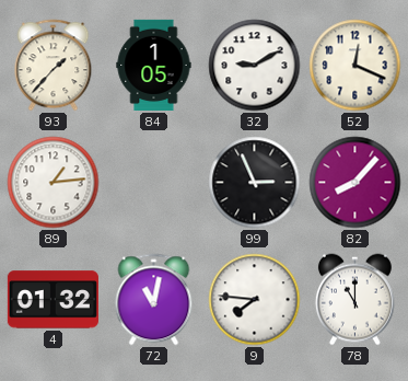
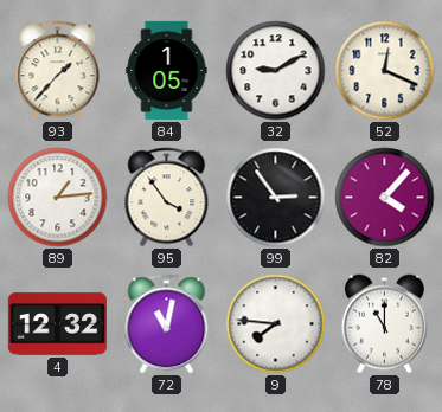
95: none -> 3:54
99: 2:56 -> 2:54
82: 8:07 -> 4:07
4: 01:32 -> 12:32
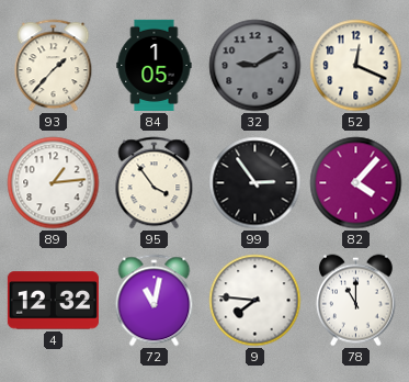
32 dial: white -> grey
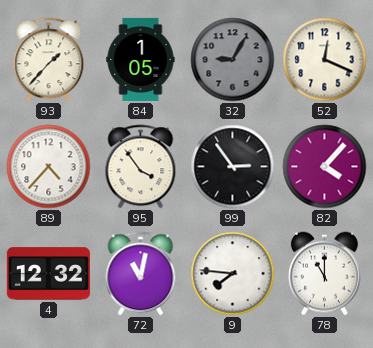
32: 9:10 -> 9:05
89: 1:14 -> 4:37
